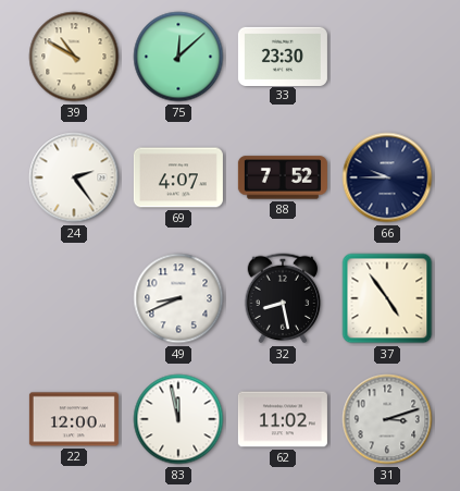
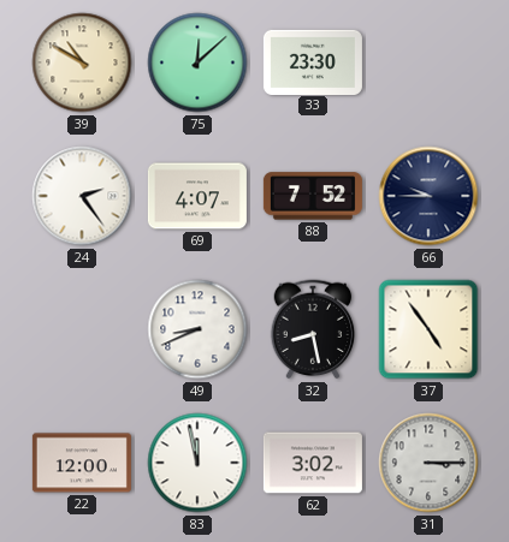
62: 11:02 -> 3:02
31: 3:12 -> 3:15
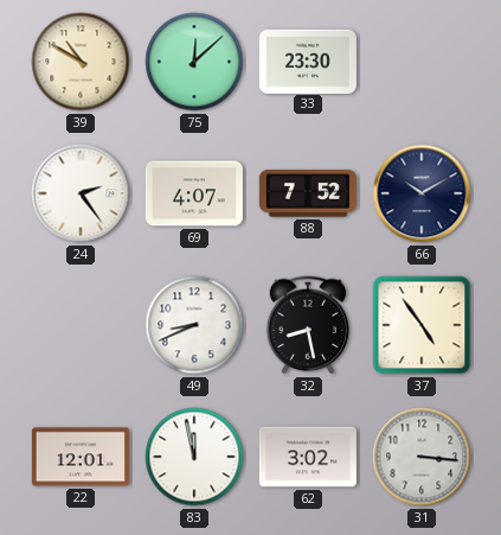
66: 9:45 -> 10:10
22: 12:00 -> 12:01
31: 3:15 -> 3:16
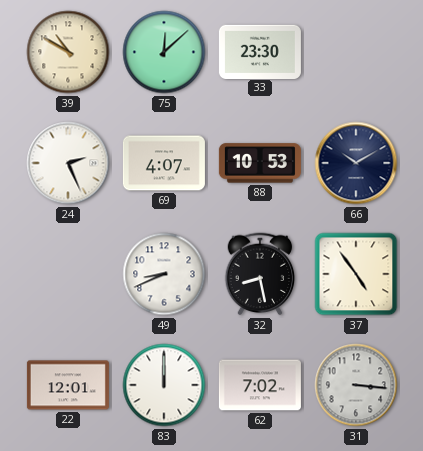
24: 2:24 -> 2:26
88: 7:52 -> 10:53
83: 11:58 -> 12:00
62: 3:02 -> 7:02
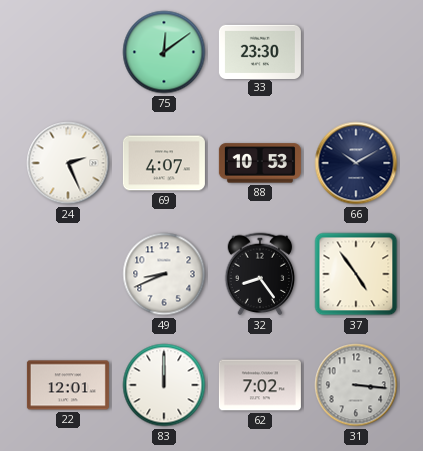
39: 10:50 -> none
75: 12:08 -> 12:09
32: 8:28 -> 8:24
